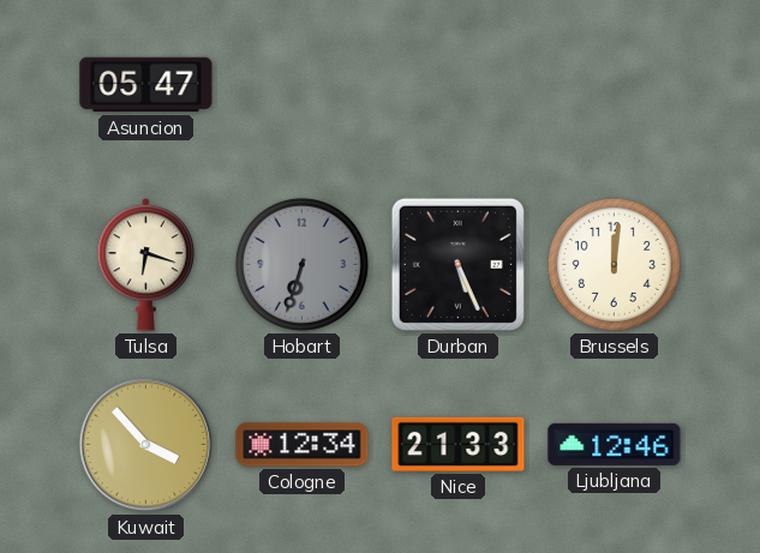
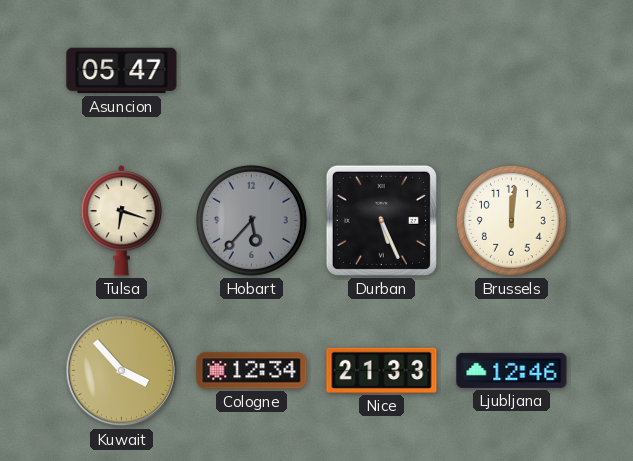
Hobart: 6:33 -> 5:37
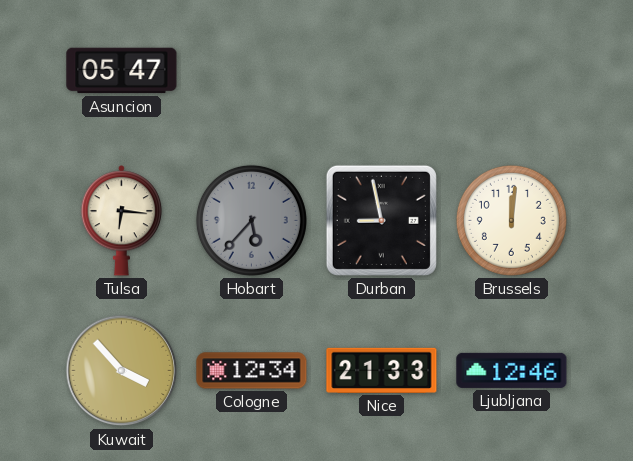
Tulsa: 6:18 -> 6:16
Durban: 5:26 -> 8:58
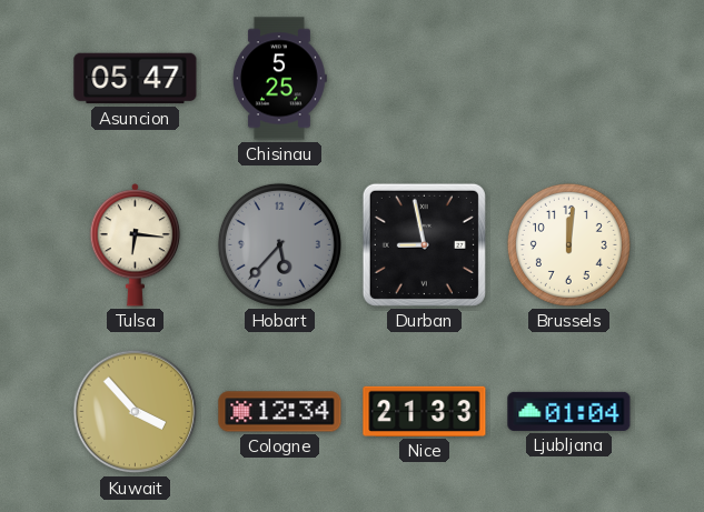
Chisinau: none -> 5:25
Ljubljana: 12:46 -> 01:04
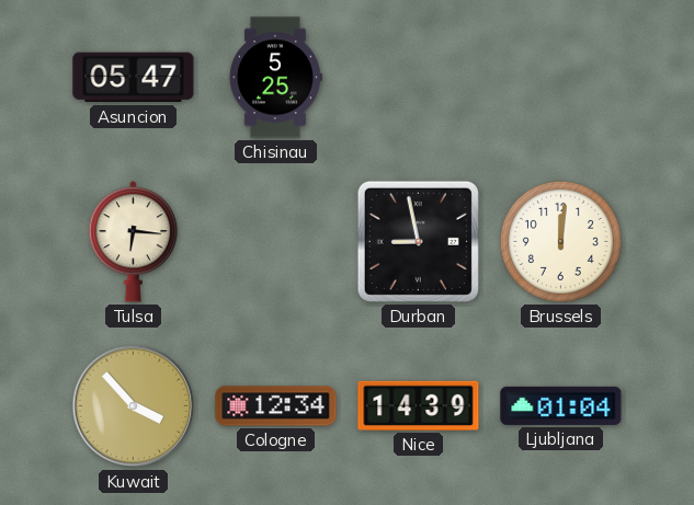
Hobart: 5:37 -> none
Nice: 21:33 -> 14:39
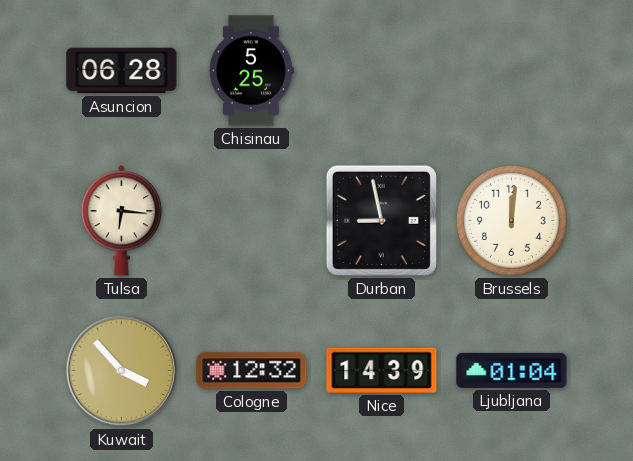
Asuncion: 05:47 -> 06:28
Cologne: 12:34 -> 12:32
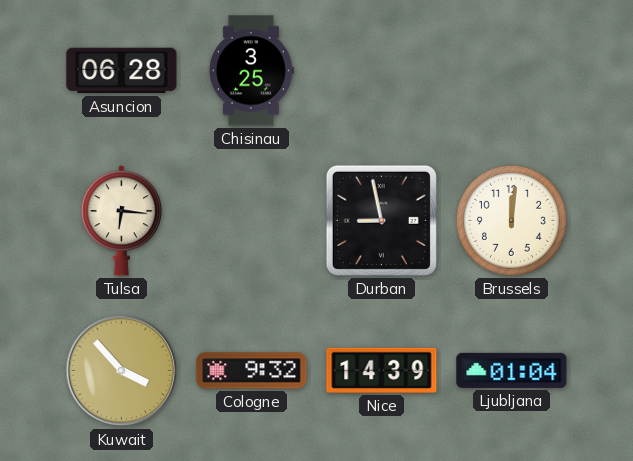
Chisinau: 5:25 -> 3:25
Cologne: 12:32 -> 9:32
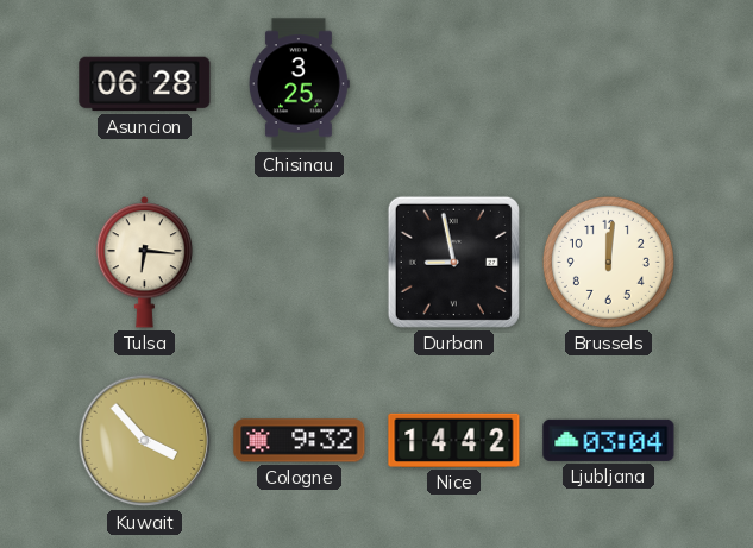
Nice: 14:39 -> 14:42
Ljubljana: 01:04 -> 03:04
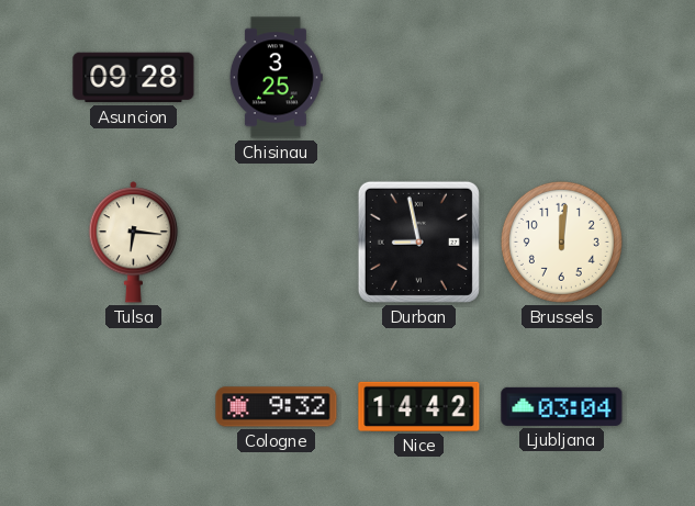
Asuncion: 06:28 -> 09:28
Kuwait: 3:53 -> none
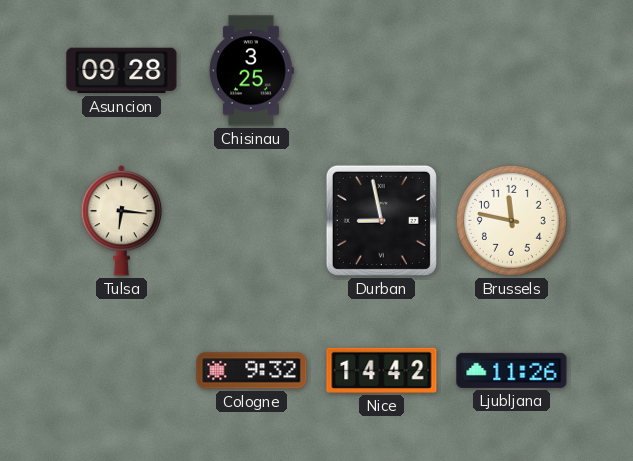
Brussels: 12:01 -> 11:47
Ljubljana: 03:04 -> 11:26
